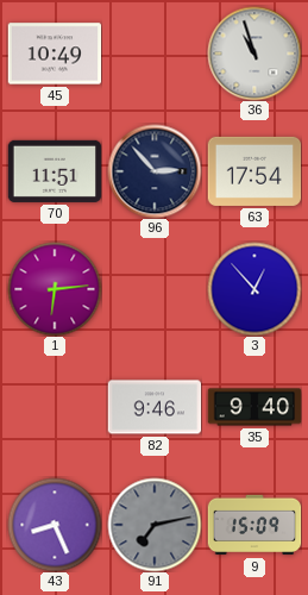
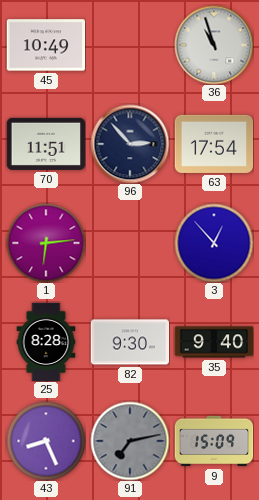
25: none -> 8:28
82: 9:46 -> 9:30
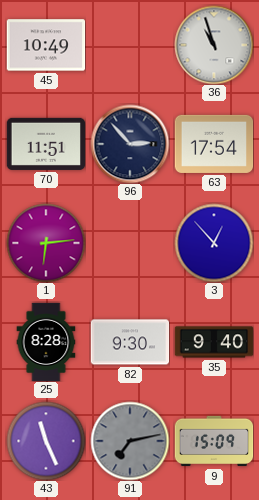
43: 8:26 -> 11:26
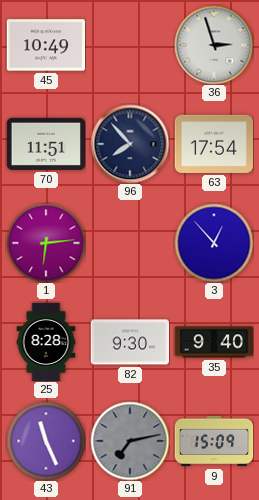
36: 10:57 -> 2:57
96: 2:53 -> 7:53
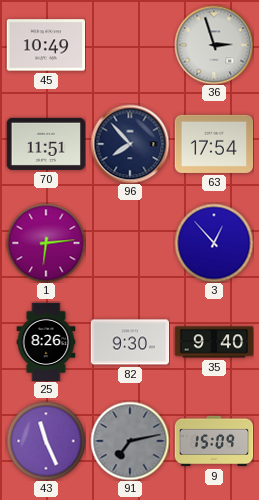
25: 8:28 -> 8:26
